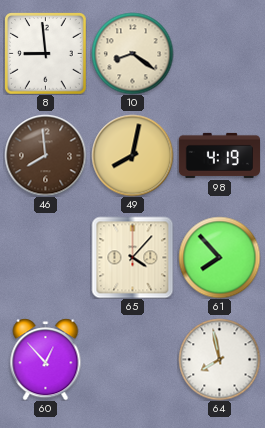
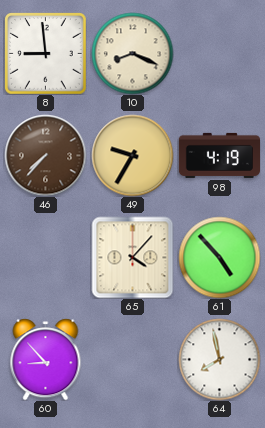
10: 8:21 -> 8:19
46: 7:59 -> 7:37
49: 8:02 -> 9:35
61: 7:53 -> 4:53
60: 12:53 -> 8:53
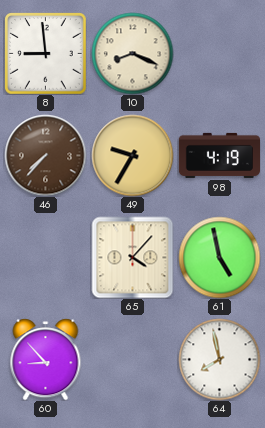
61: 4:53 -> 4:58
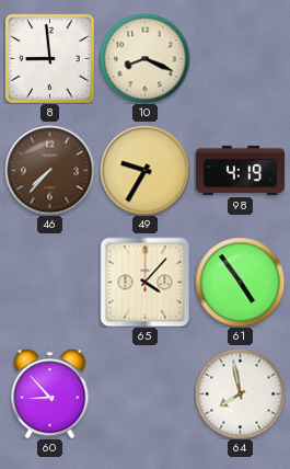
61: 4:58 -> 4:54
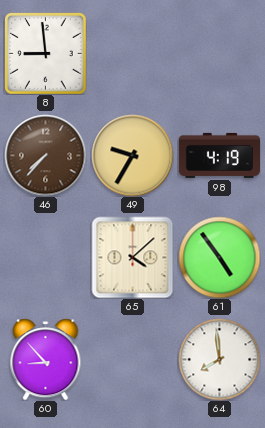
10: 8:19 -> none
65: 4:07 -> 4:08
64: 7:58 -> 7:59
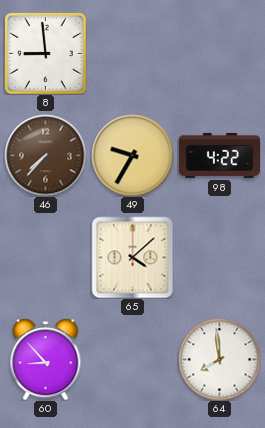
98: 4:19 -> 4:22
61: 4:54 -> none
